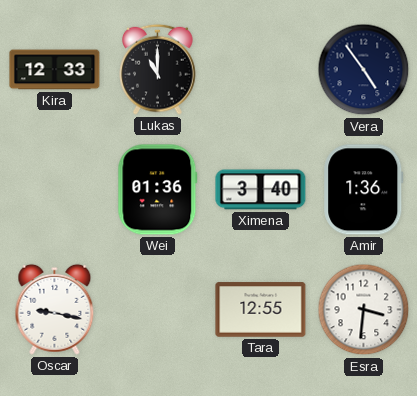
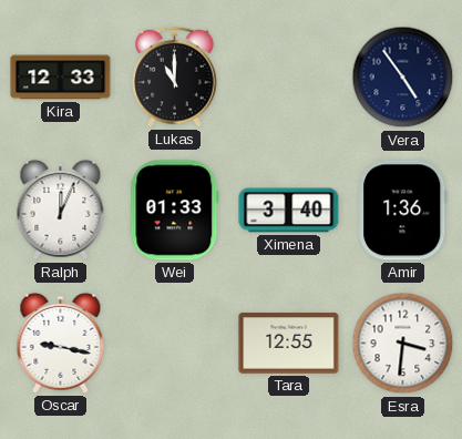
Ralph: none -> 12:04
Wei: 01:36 -> 01:33
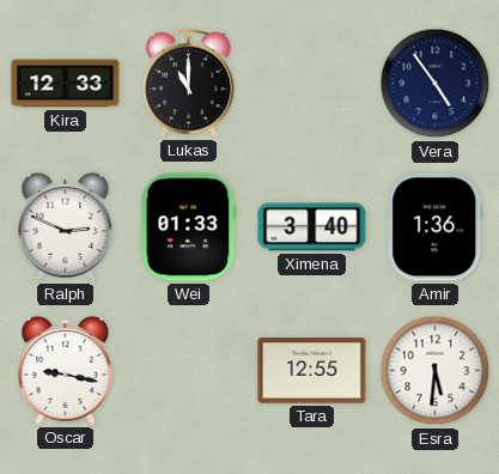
Ralph: 12:04 -> 2:49
Esra: 3:31 -> 5:31
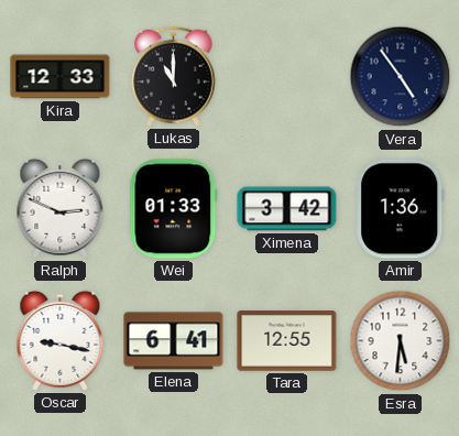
Ximena: 3:40 -> 3:42
Elena: none -> 6:41
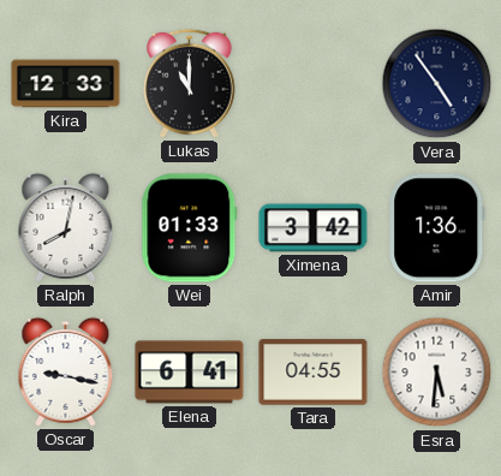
Ralph: 2:49 -> 8:02
Tara: 12:55 -> 04:55
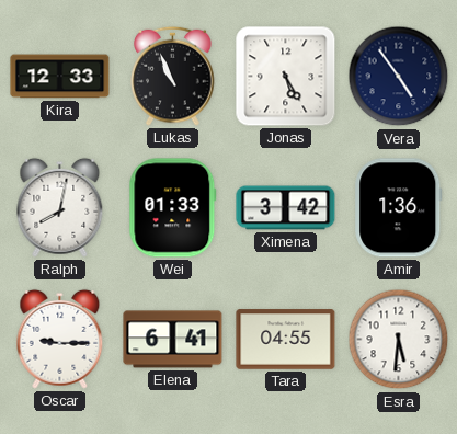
Lukas: 11:00 -> 10:56
Jonas: none -> 5:25
Oscar: 9:17 -> 9:15
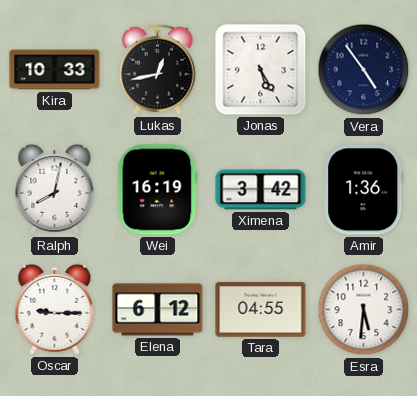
Kira: 12:33 -> 10:33
Lukas: 10:56 -> 12:43
Wei: 01:33 -> 16:19
Elena: 6:41 -> 6:12
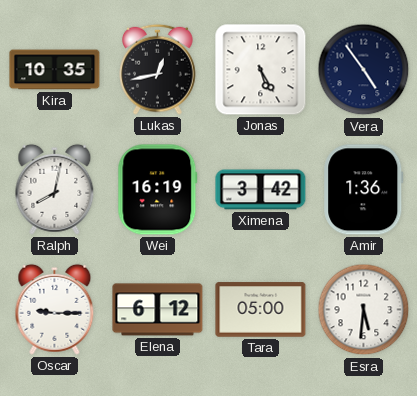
Kira: 10:33 -> 10:35
Tara: 04:55 -> 05:00
